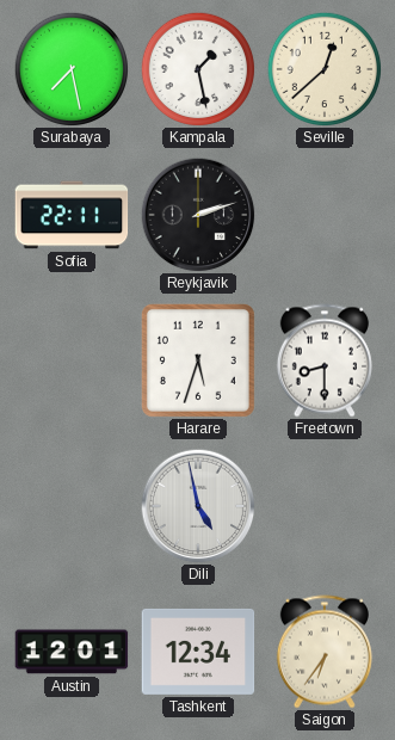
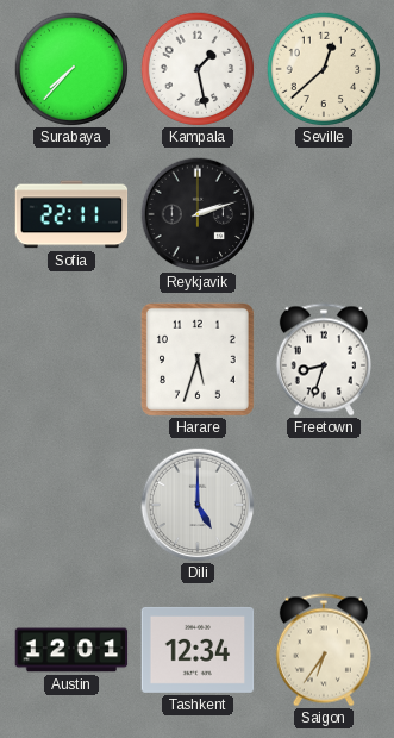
Surabaya: 7:28 -> 7:37
Freetown: 8:30 -> 8:33
Dili: 4:58 -> 5:00
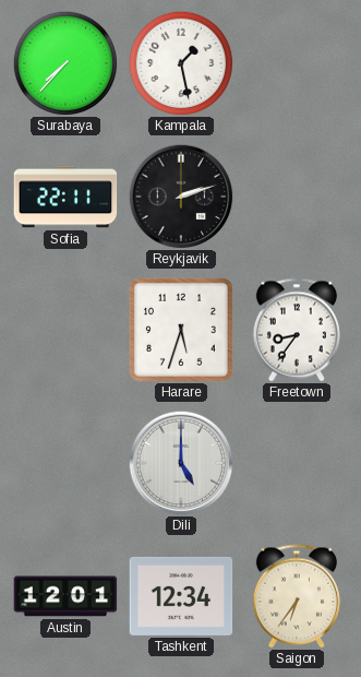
Seville: 12:38 -> none
Freetown: 8:33 -> 8:36
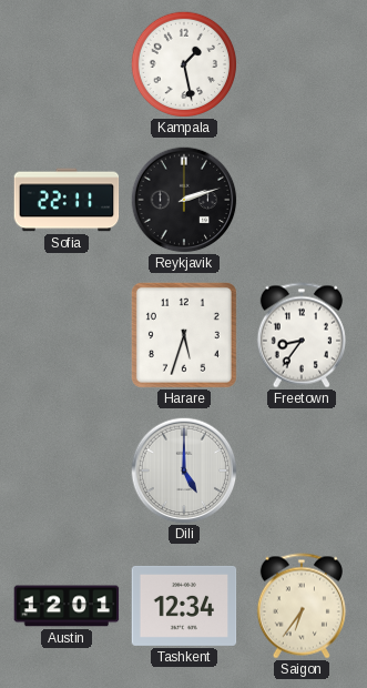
Surabaya: 7:37 -> none
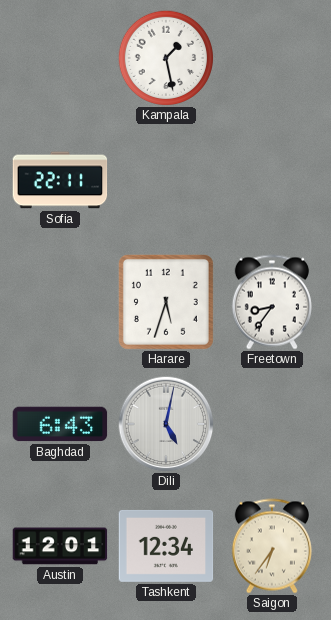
Reykjavik: 2:12 -> none
Baghdad: none -> 6:43
Dili: 5:00 -> 5:02
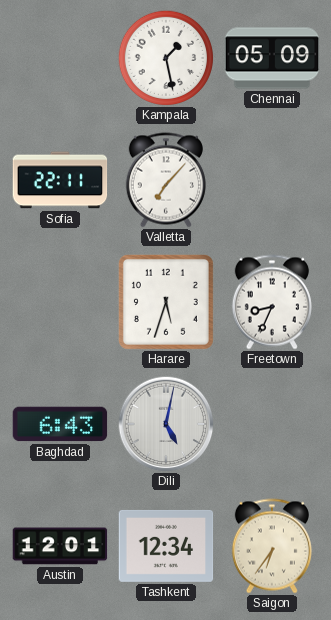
Chennai: none -> 05:09
Valletta: none -> 7:07
Freetown: 8:36 -> 8:34
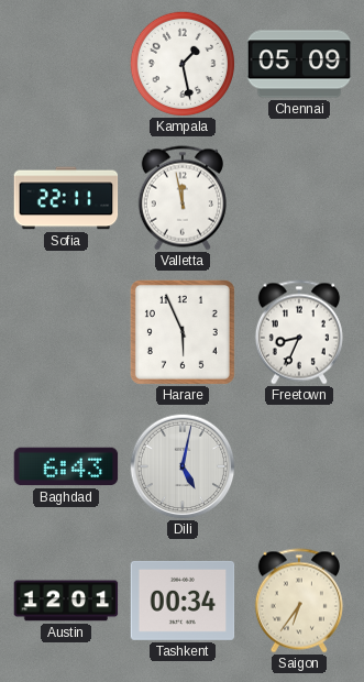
Valletta: 7:07 -> 11:58
Harare: 5:33 -> 5:56
Tashkent: 12:34 -> 00:34
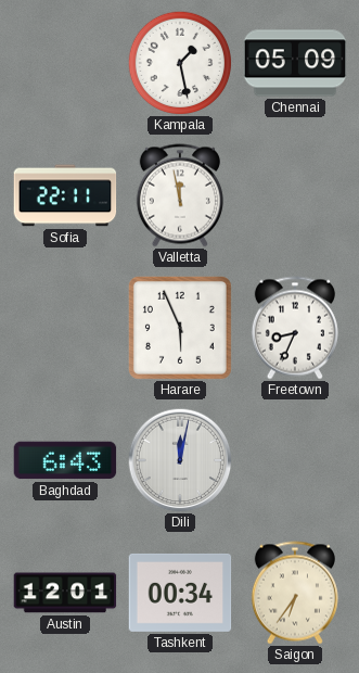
Dili: 5:02 -> 12:02
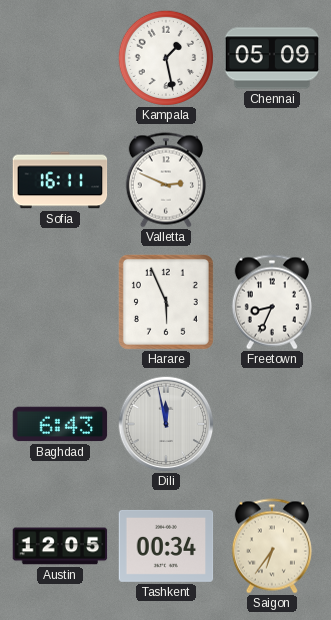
Sofia: 22:11 -> 16:11
Valletta: 11:58 -> 2:49
Dili: 12:02 -> 11:58
Austin: 12:01 -> 12:05
